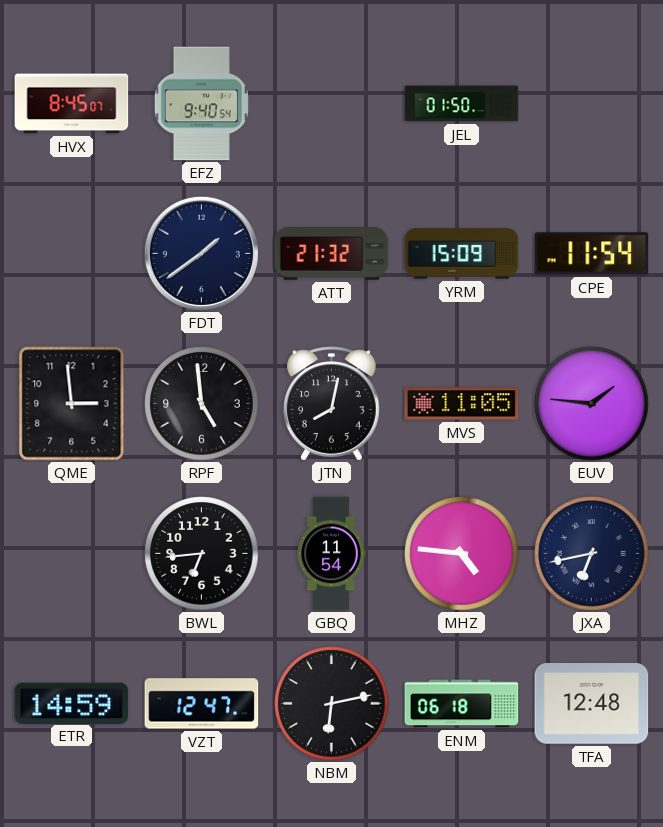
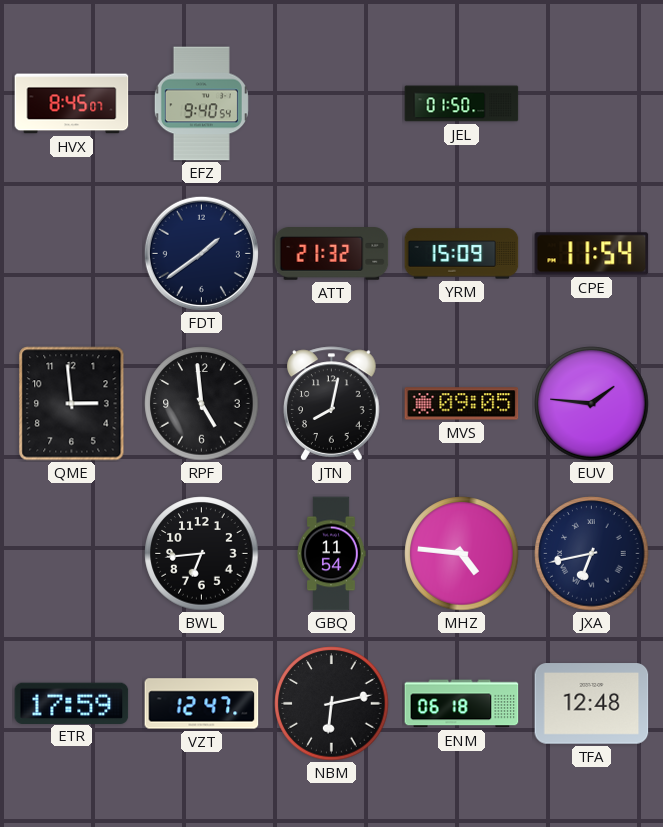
MVS: 11:05 -> 09:05
ETR: 14:59 -> 17:59
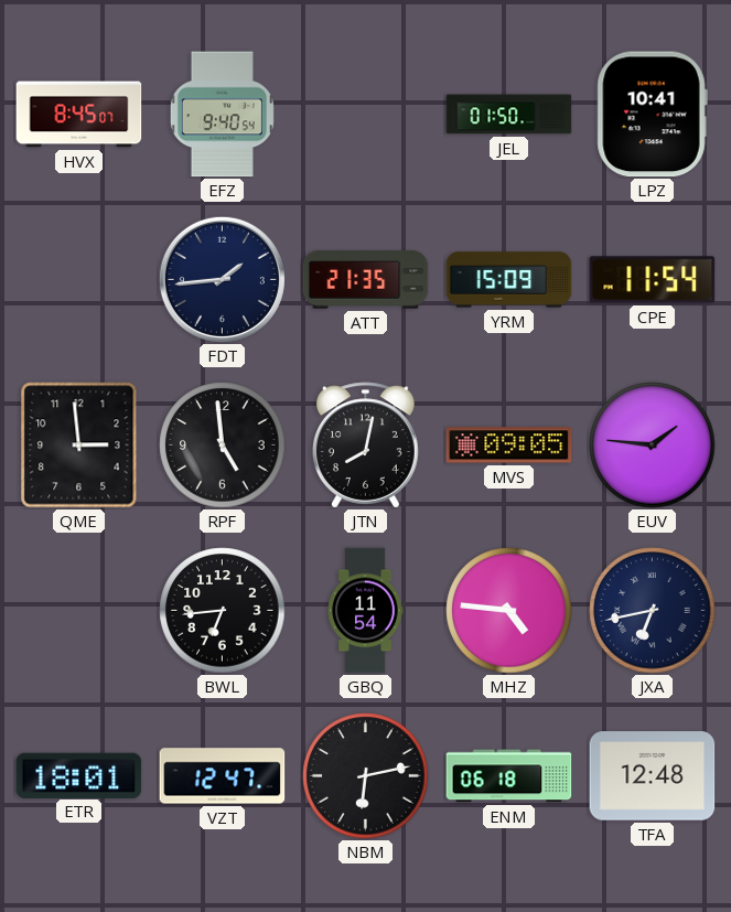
LPZ: none -> 10:41
FDT: 1:39 -> 1:44
ATT: 21:32 -> 21:35
ETR: 17:59 -> 18:01
